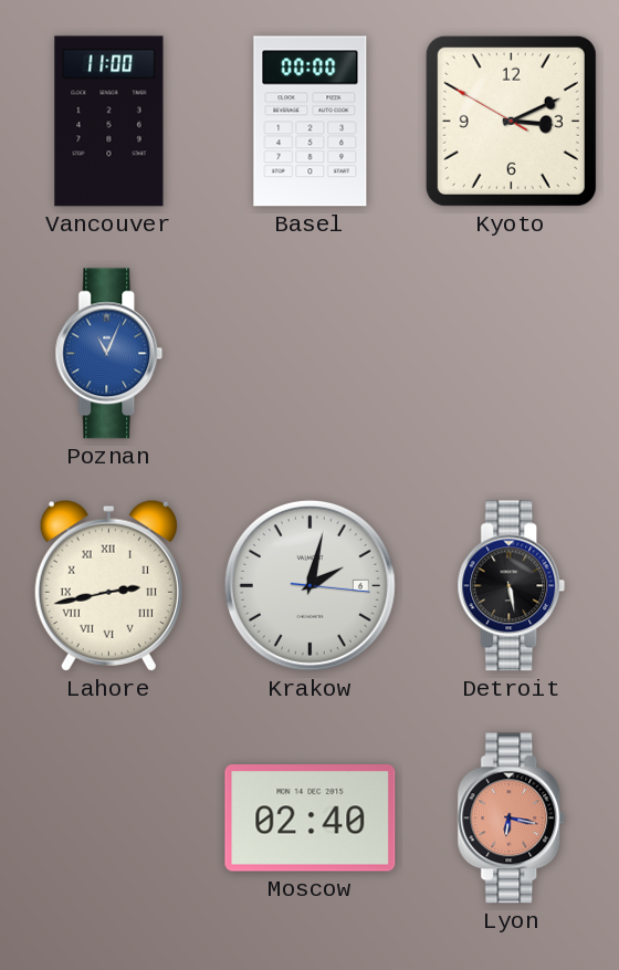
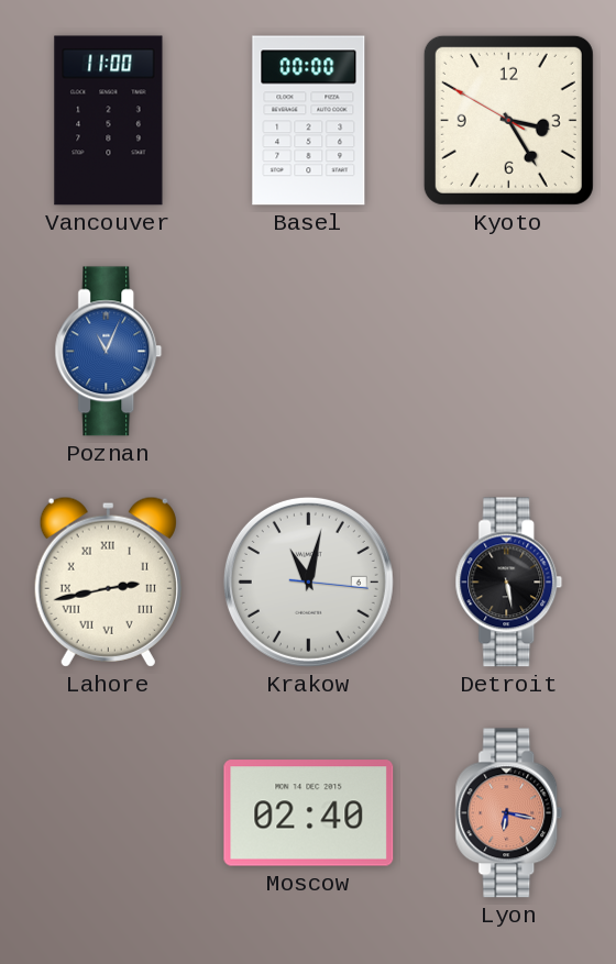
Kyoto: 3:10 -> 3:24
Krakow: 2:02 -> 11:02
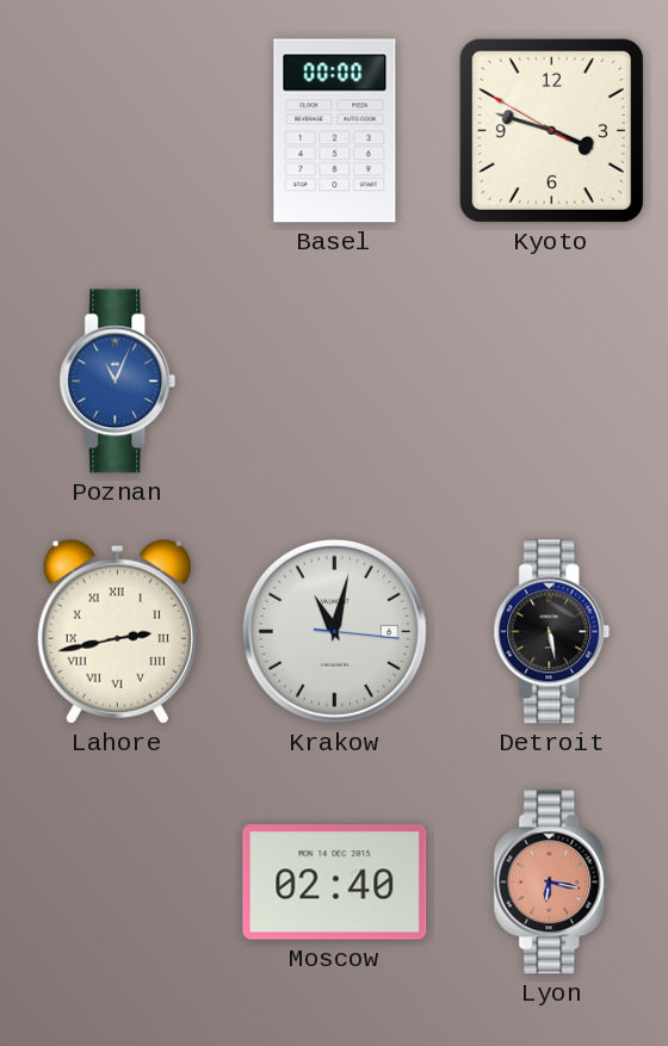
Vancouver: 11:00 -> none
Kyoto: 3:24 -> 3:47
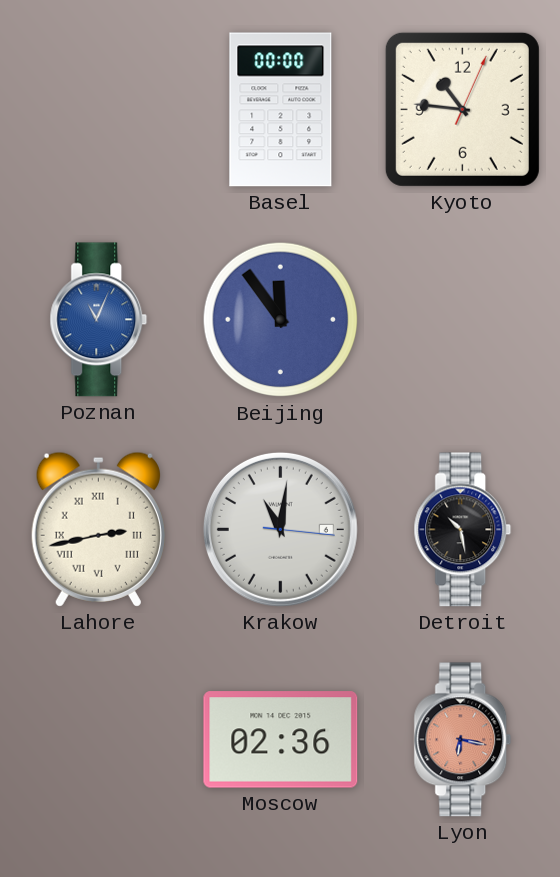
Kyoto: 3:47 -> 10:46
Beijing: none -> 11:54
Krakow: 11:02 -> 11:01
Detroit: 5:28 -> 10:28
Moscow: 02:40 -> 02:36
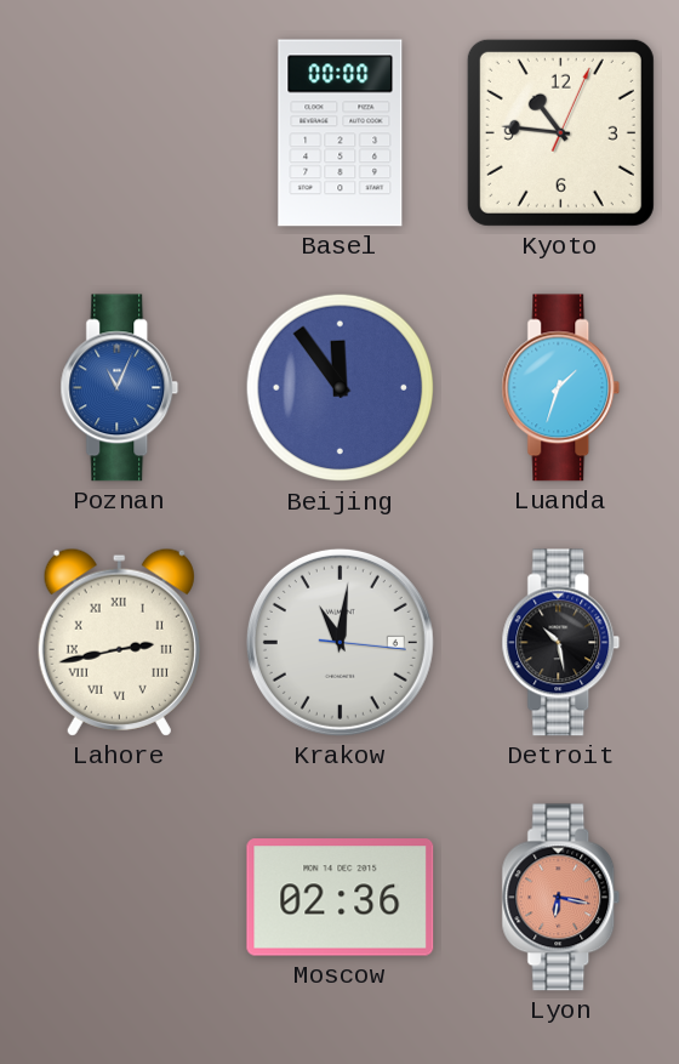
Luanda: none -> 1:33
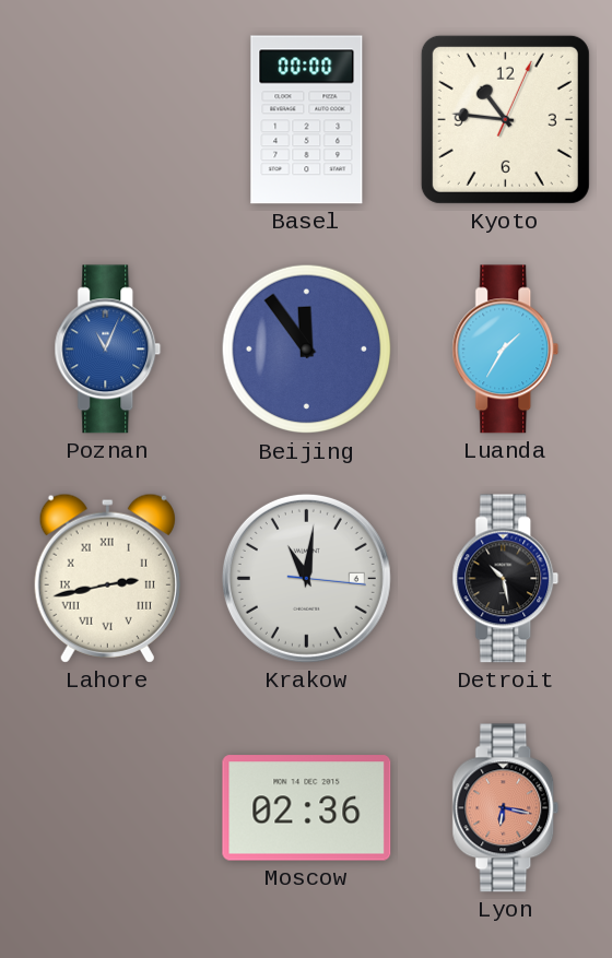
Luanda: 1:33 -> 1:35
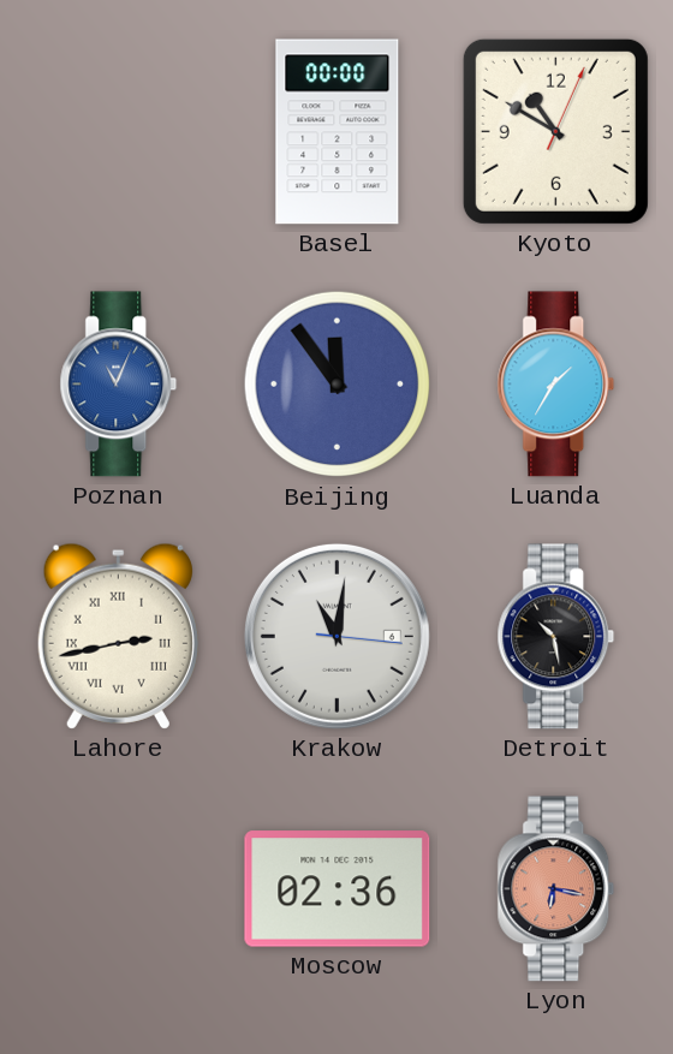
Kyoto: 10:46 -> 10:50
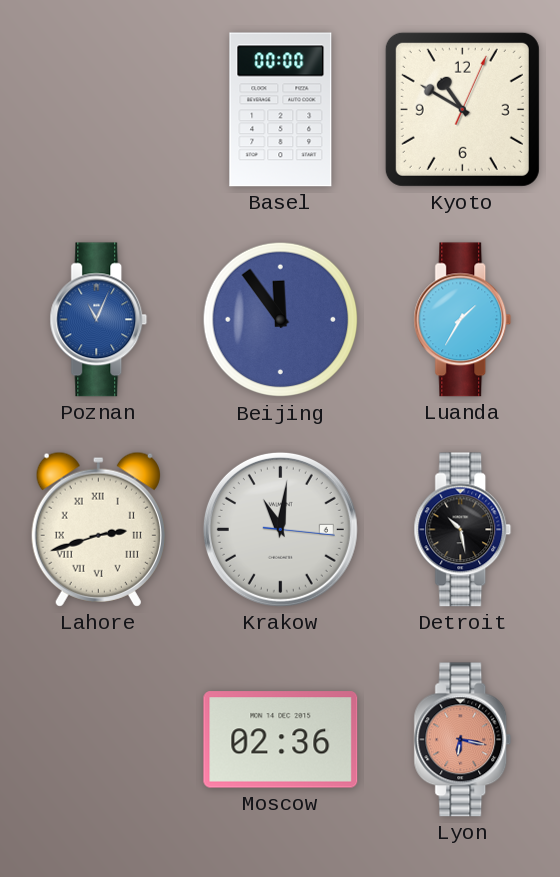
Lahore: 2:43 -> 2:42
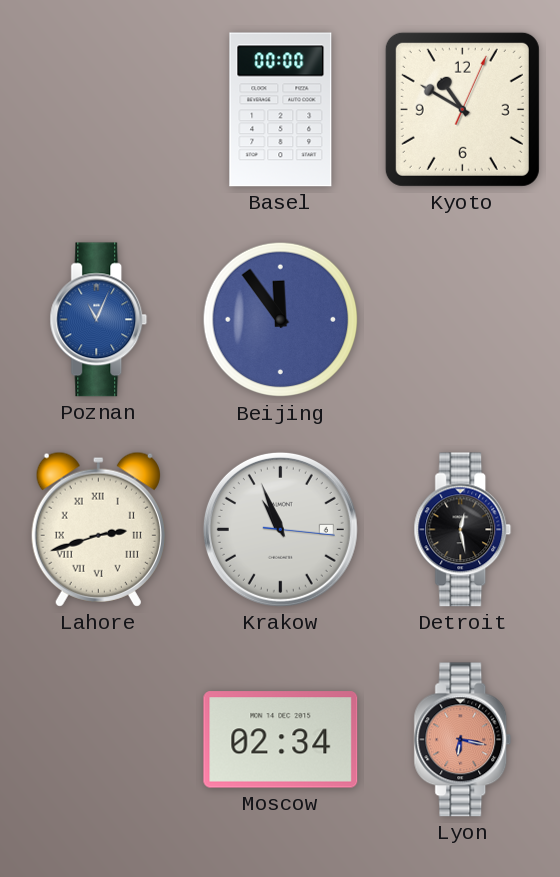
Luanda: 1:35 -> none
Krakow: 11:01 -> 10:56
Detroit: 10:28 -> 12:28
Moscow: 02:36 -> 02:34
